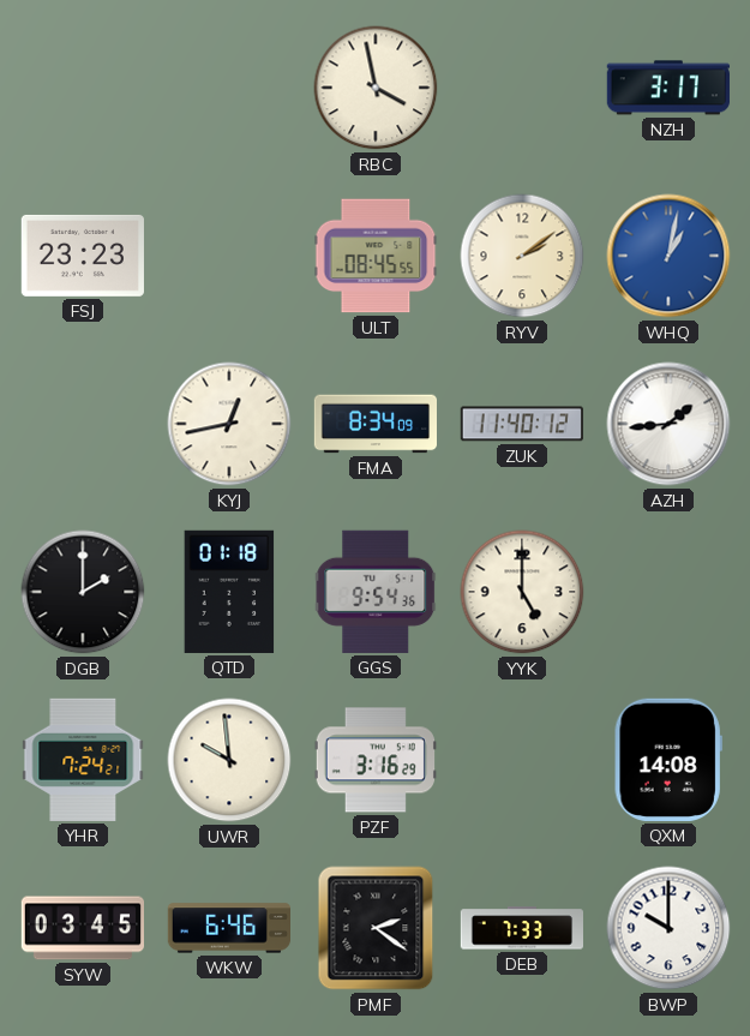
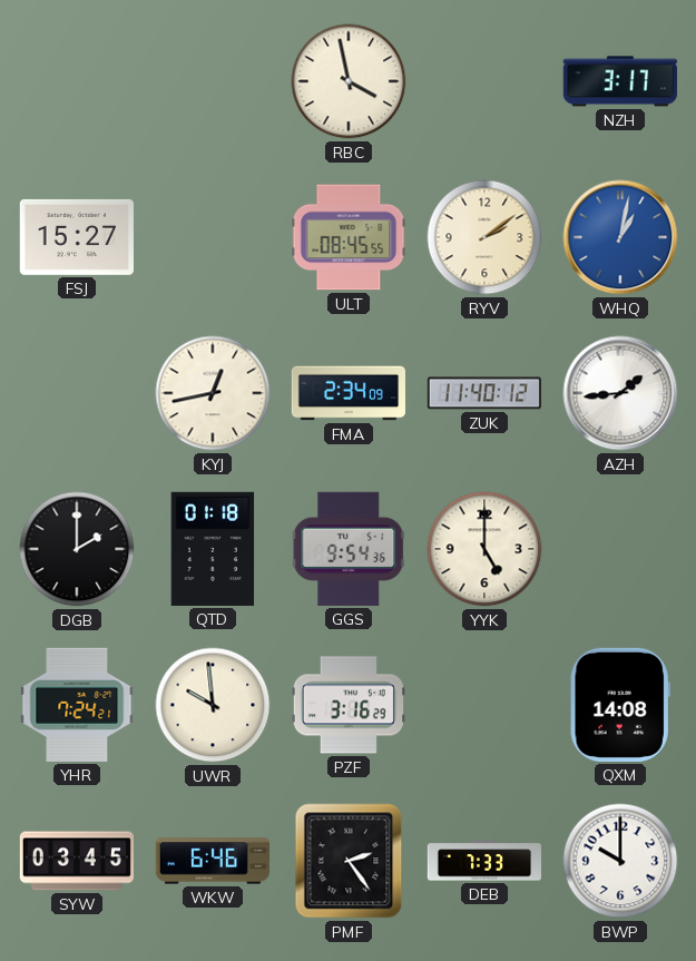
FSJ: 23:23 -> 15:27
FMA: 8:34 -> 2:34
PMF: 2:21 -> 2:24
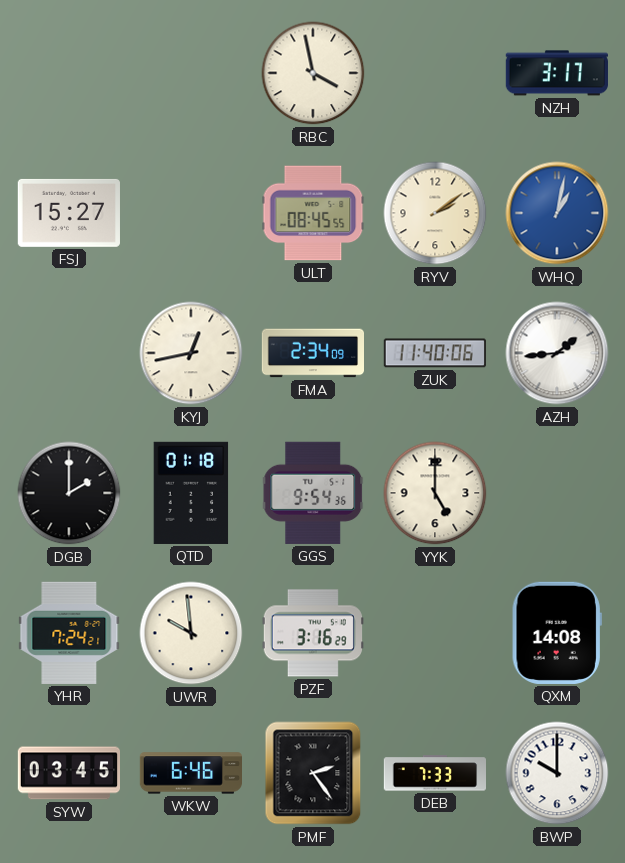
ZUK: 11:40:12 -> 11:40:06
